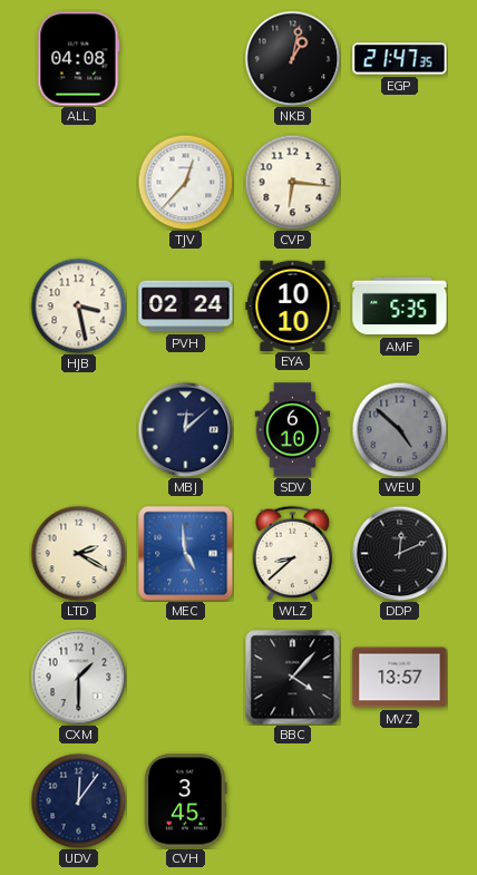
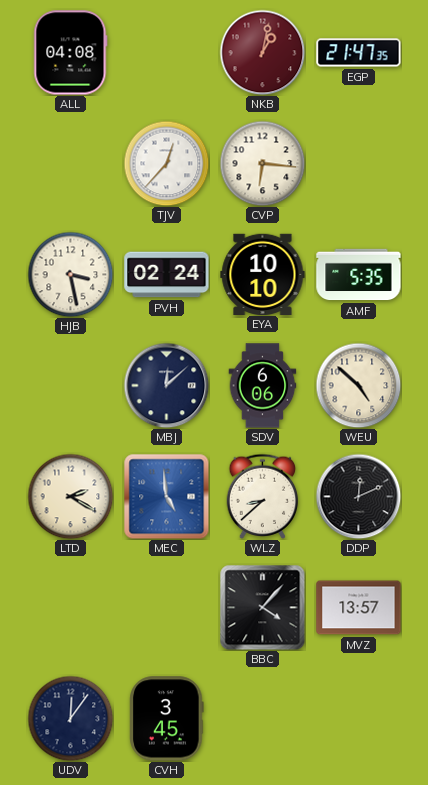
NKB dial: black -> burgundy
SDV: 6:10 -> 6:06
WEU dial: grey -> cream
CXM: 1:30 -> none
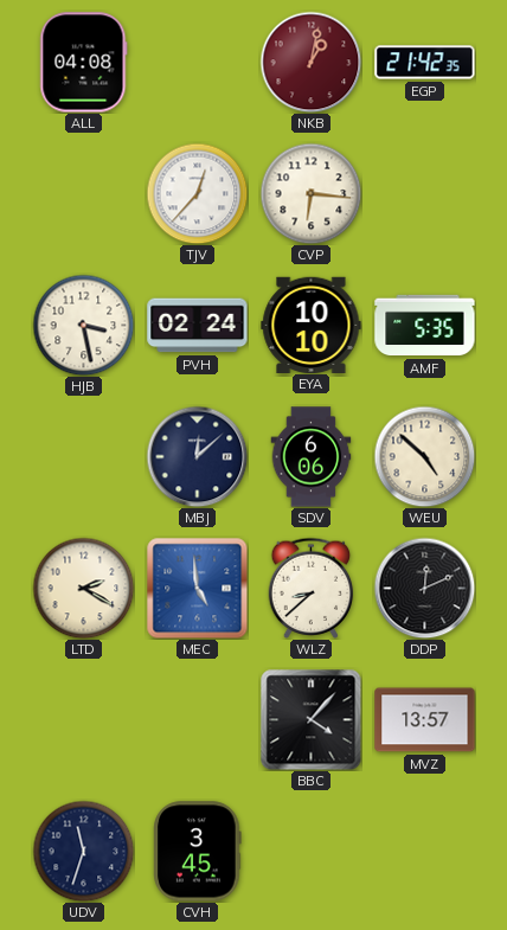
EGP: 21:47 -> 21:42
UDV: 12:06 -> 11:33
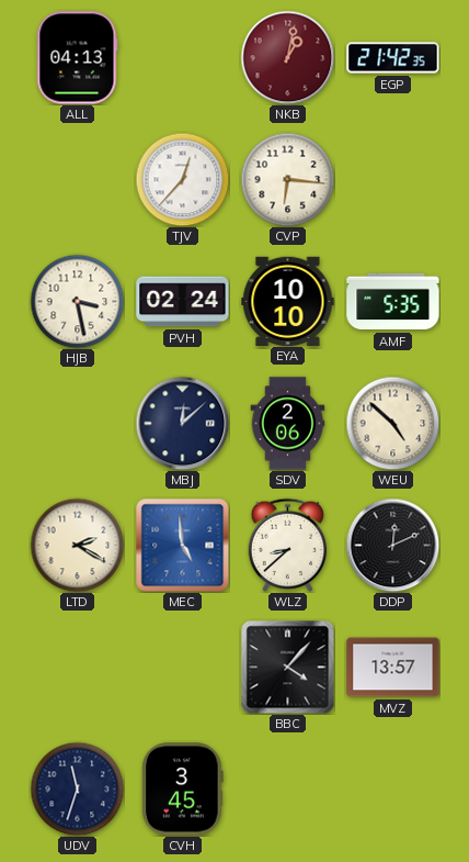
ALL: 04:08 -> 04:13
SDV: 6:06 -> 2:06
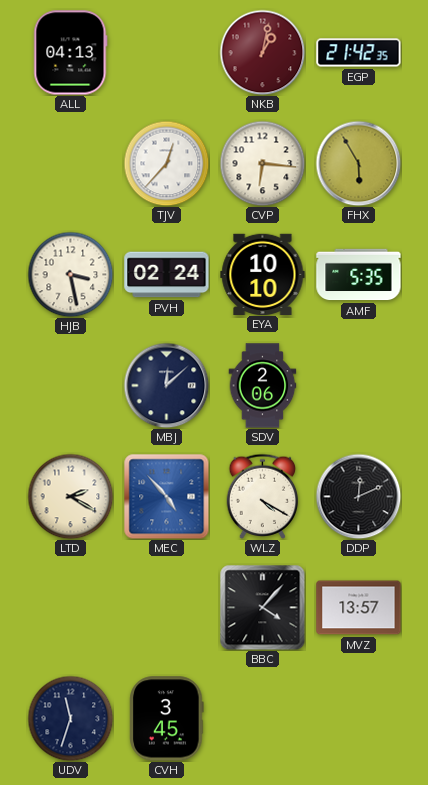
FHX: none -> 5:55
WEU: 4:52 -> none
MEC: 4:59 -> 4:53
WLZ: 8:38 -> 4:20
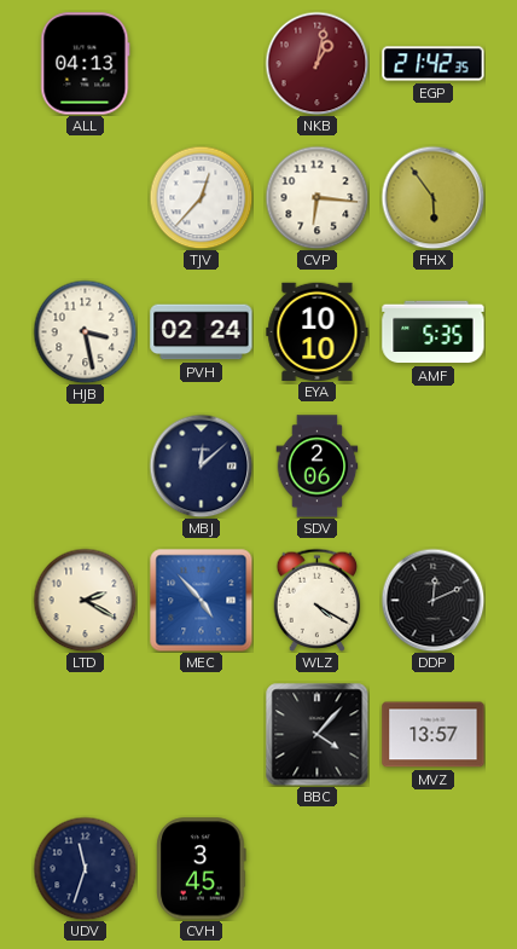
FHX: 5:55 -> 5:54
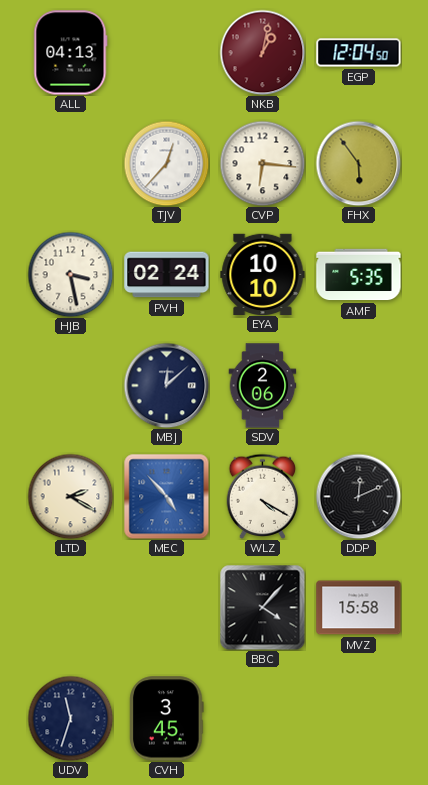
EGP: 21:42 -> 12:04
MVZ: 13:57 -> 15:58
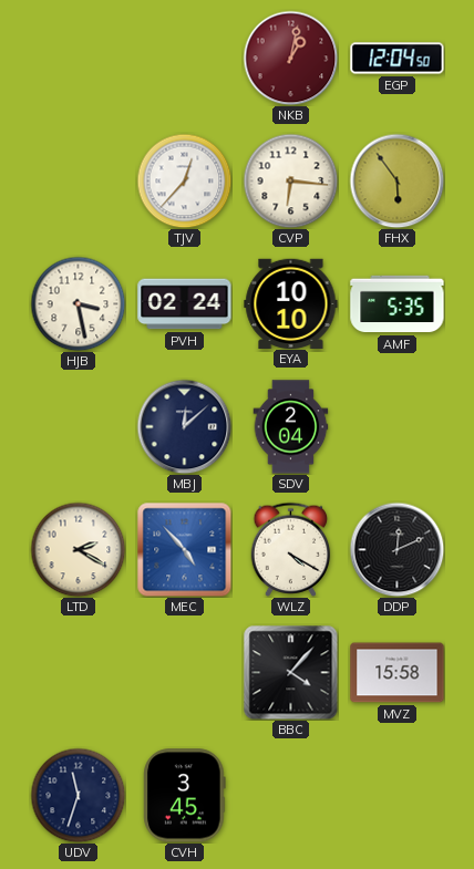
ALL: 04:13 -> none
SDV: 2:06 -> 2:04
